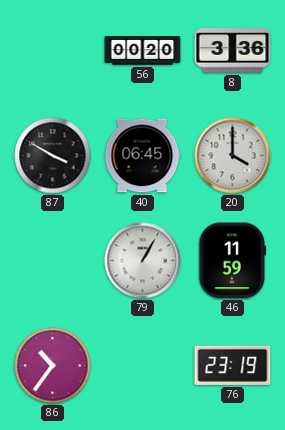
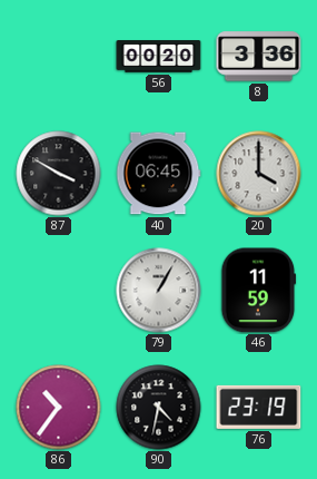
90: none -> 4:32
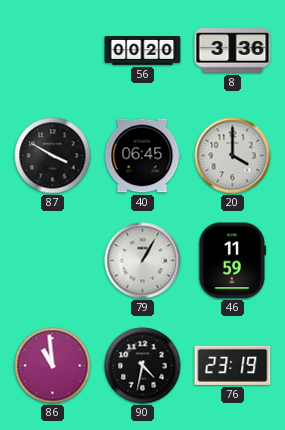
86: 10:36 -> 10:59
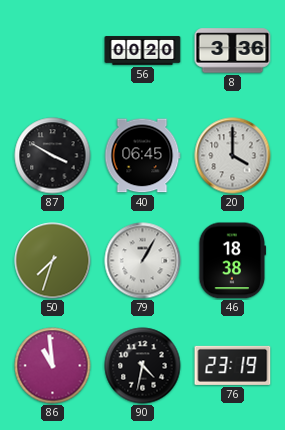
50: none -> 7:33
46: 11:59 -> 18:38
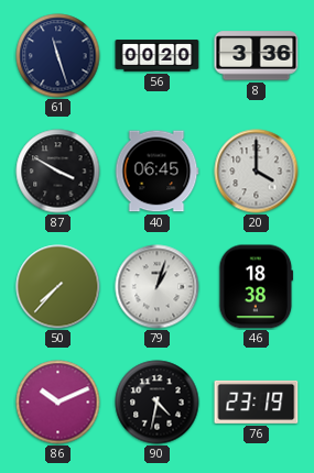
61: none -> 11:27
50: 7:33 -> 7:37
79: 1:05 -> 1:03
86: 10:59 -> 10:11
